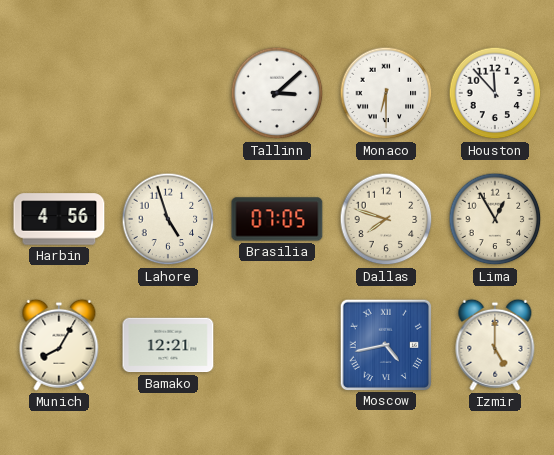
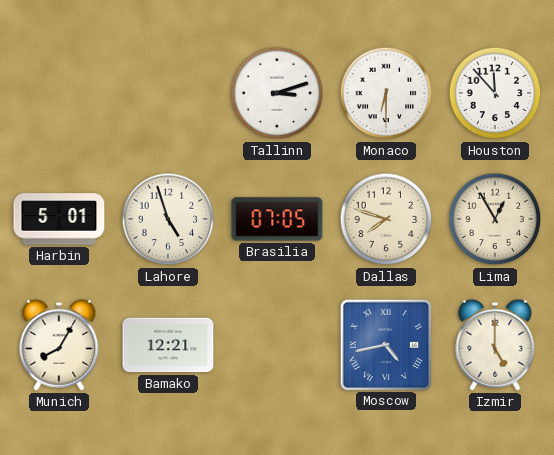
Tallinn: 3:08 -> 3:12
Harbin: 4:56 -> 5:01
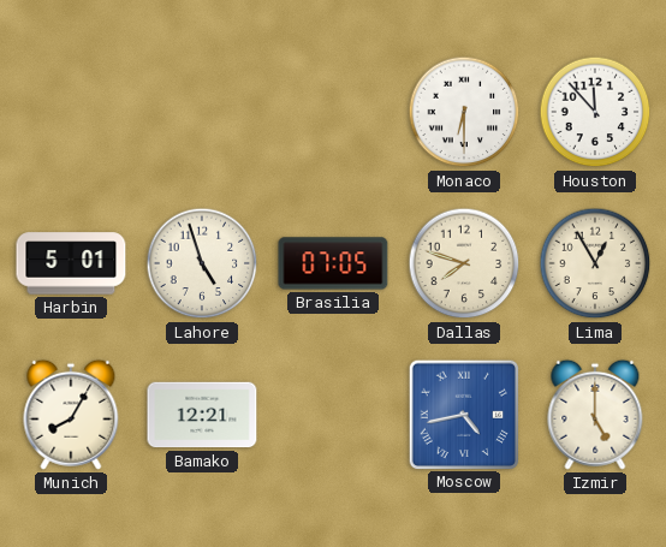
Tallinn: 3:12 -> none
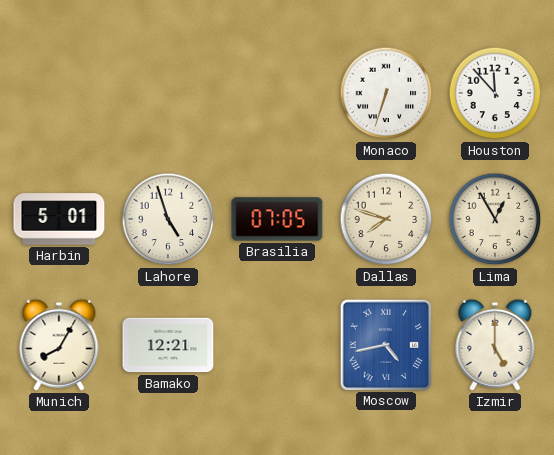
Monaco: 6:30 -> 6:33
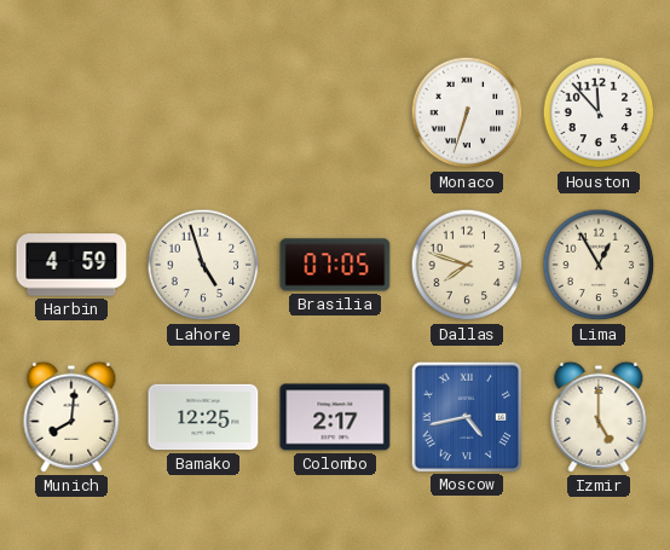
Harbin: 5:01 -> 4:59
Munich: 8:05 -> 8:01
Bamako: 12:21 -> 12:25
Colombo: none -> 2:17
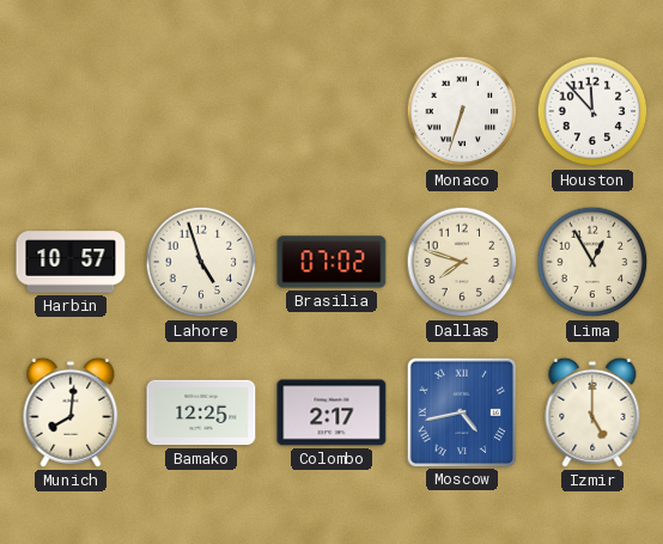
Harbin: 4:59 -> 10:57
Brasilia: 07:05 -> 07:02
